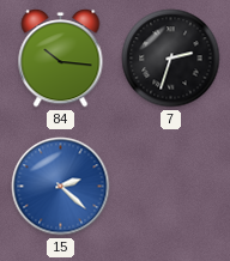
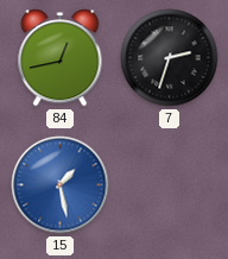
84: 10:16 -> 12:43
15: 2:22 -> 1:28
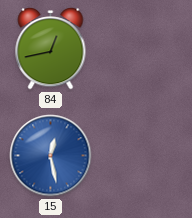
7: 2:33 -> none
15: 1:28 -> 12:28
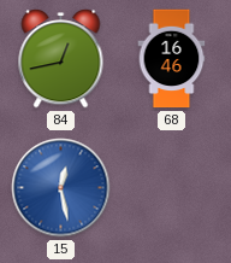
68: none -> 16:46
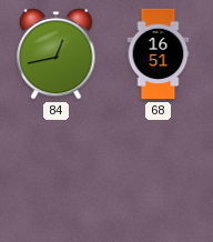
68: 16:46 -> 16:51
15: 12:28 -> none
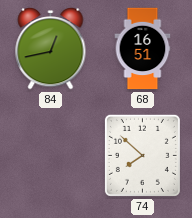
74: none -> 7:52
